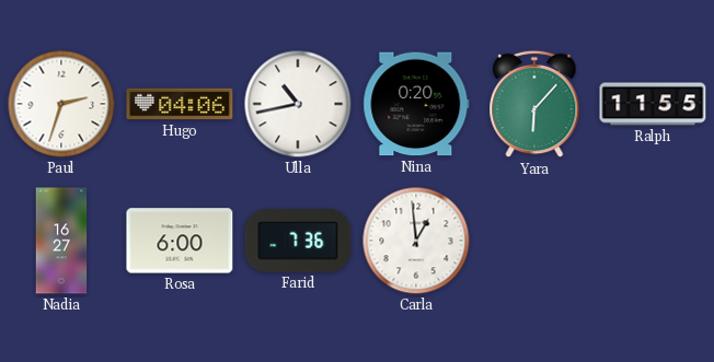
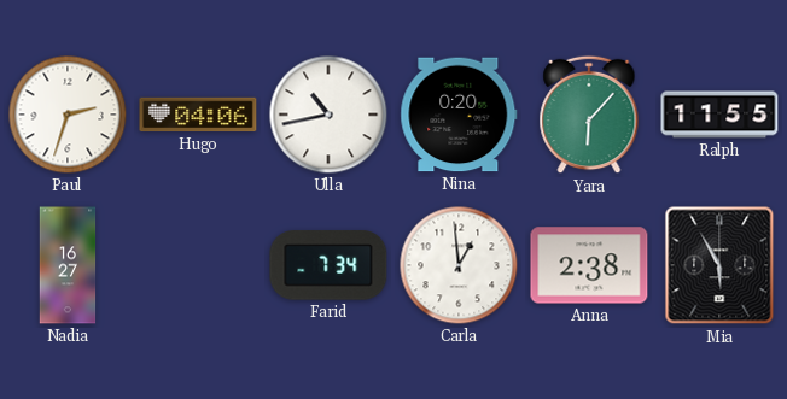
Rosa: 6:00 -> none
Farid: 7:36 -> 7:34
Anna: none -> 2:38
Mia: none -> 5:55
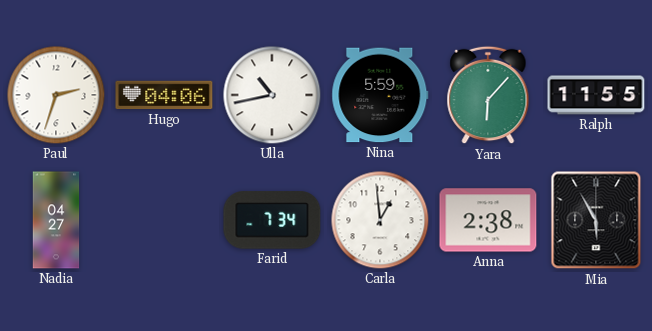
Nina: 0:20 -> 5:59
Nadia: 16:27 -> 04:27
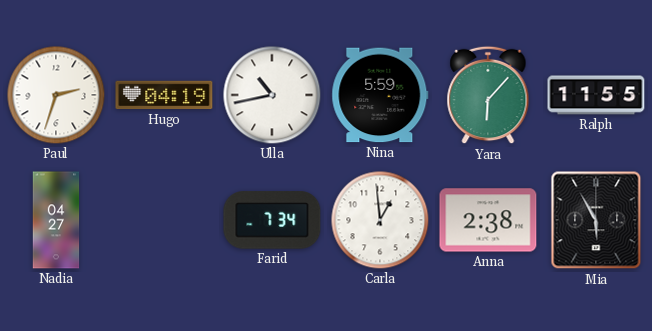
Hugo: 04:06 -> 04:19
